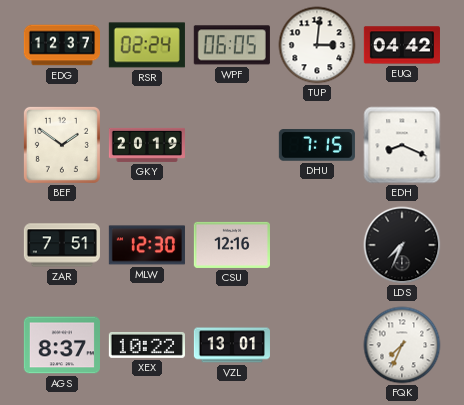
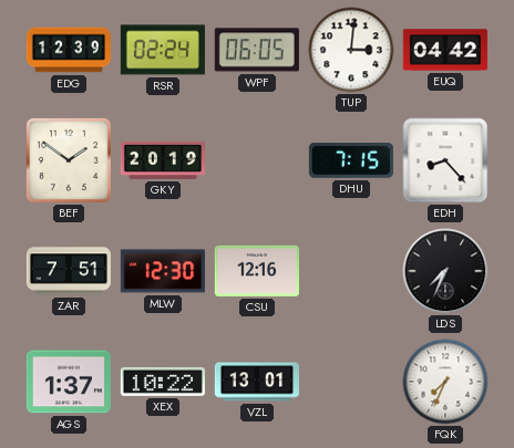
EDG: 12:37 -> 12:39
EDH: 8:19 -> 8:23
AGS: 8:37 -> 1:37
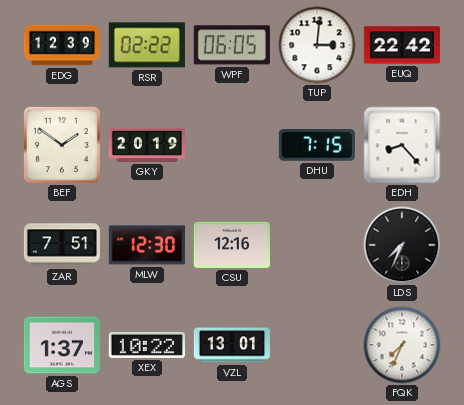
RSR: 02:24 -> 02:22
EUQ: 04:42 -> 22:42
